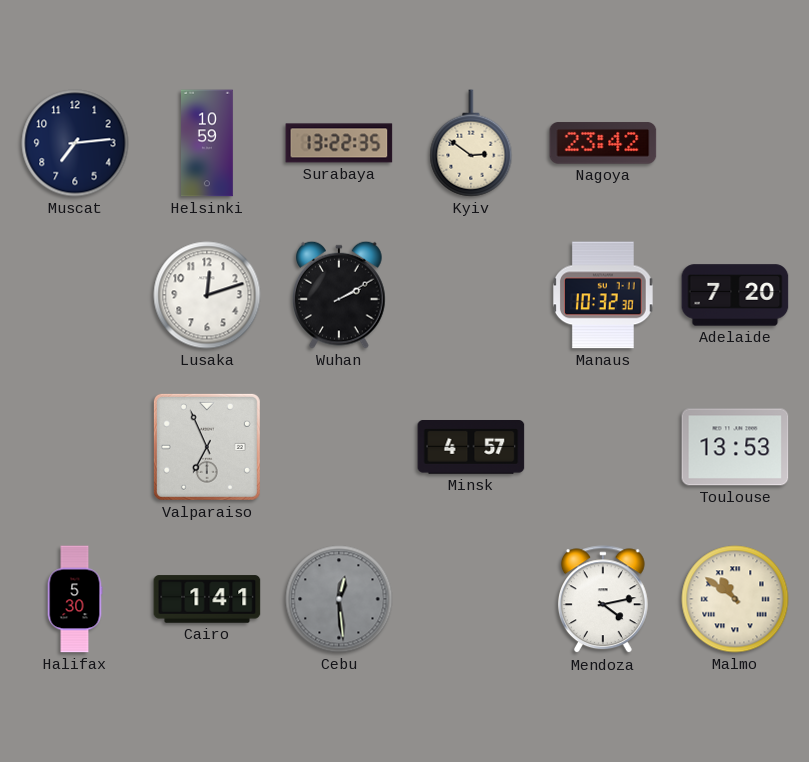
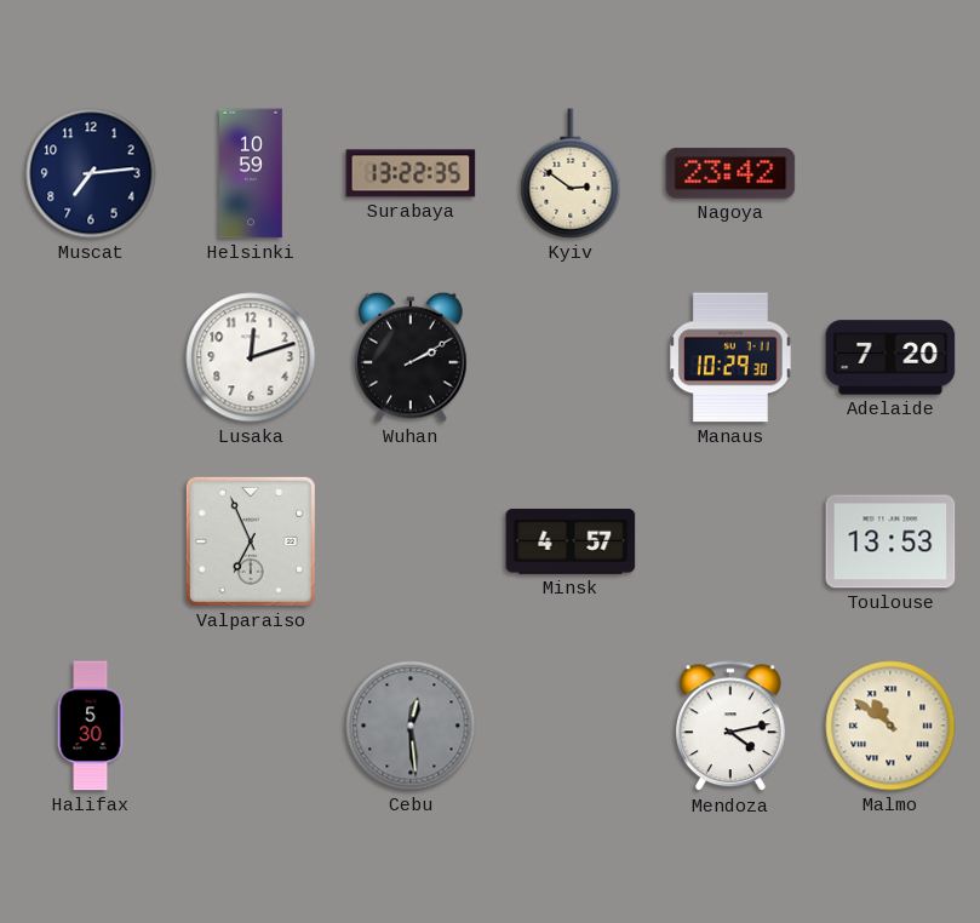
Manaus: 10:32 -> 10:29
Cairo: 1:41 -> none
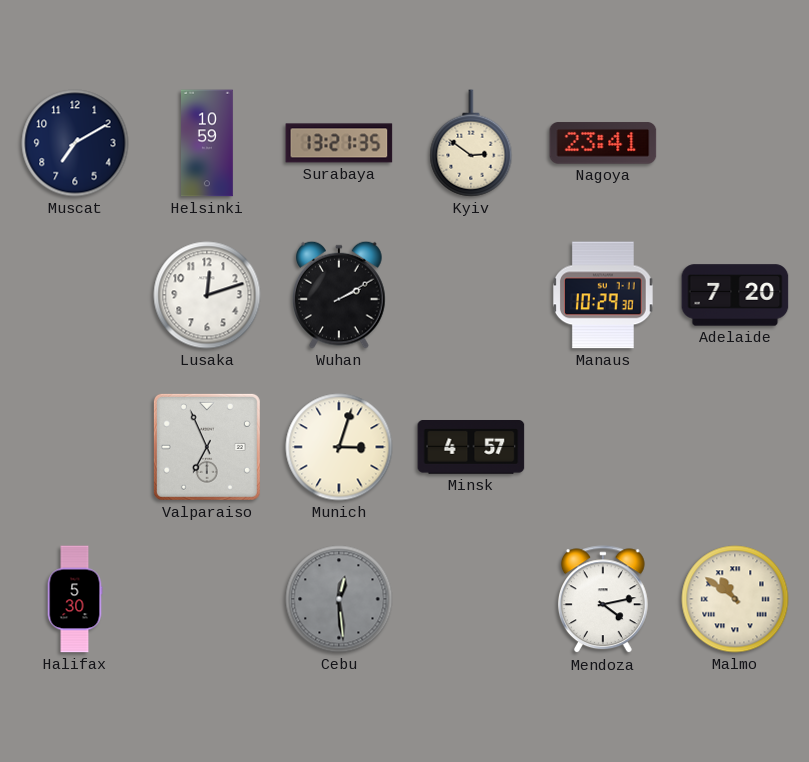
Muscat: 7:14 -> 7:10
Surabaya: 13:22 -> 13:21
Nagoya: 23:42 -> 23:41
Munich: none -> 3:03
Toulouse: 13:53 -> none
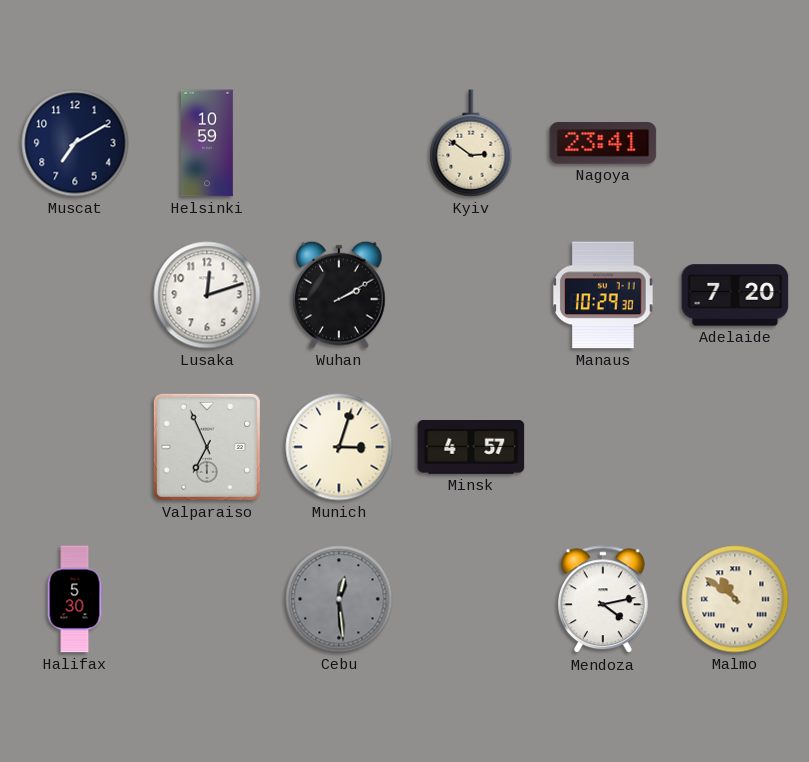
Surabaya: 13:21 -> none
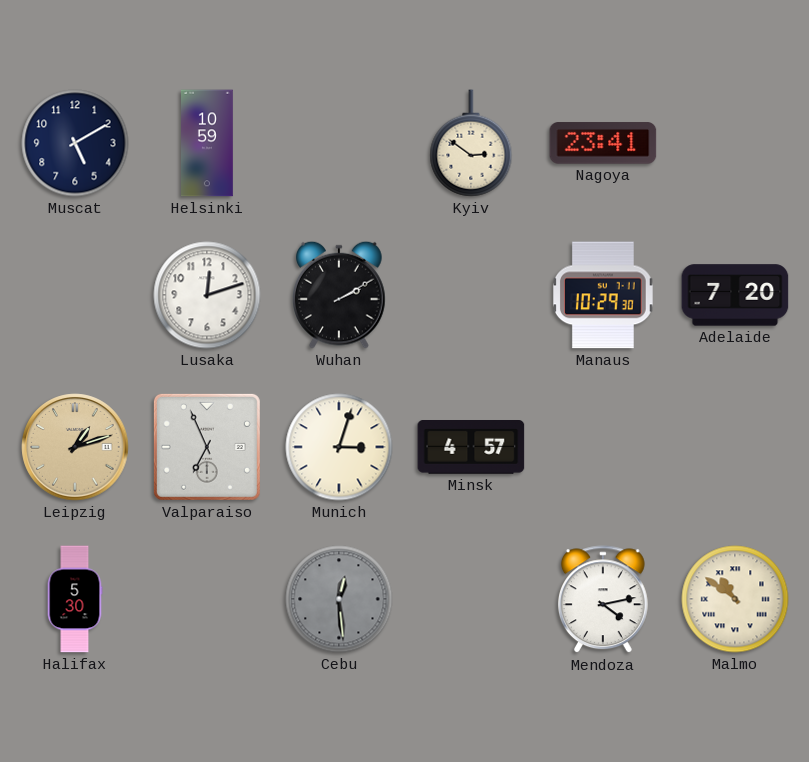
Muscat: 7:10 -> 5:10
Leipzig: none -> 1:12
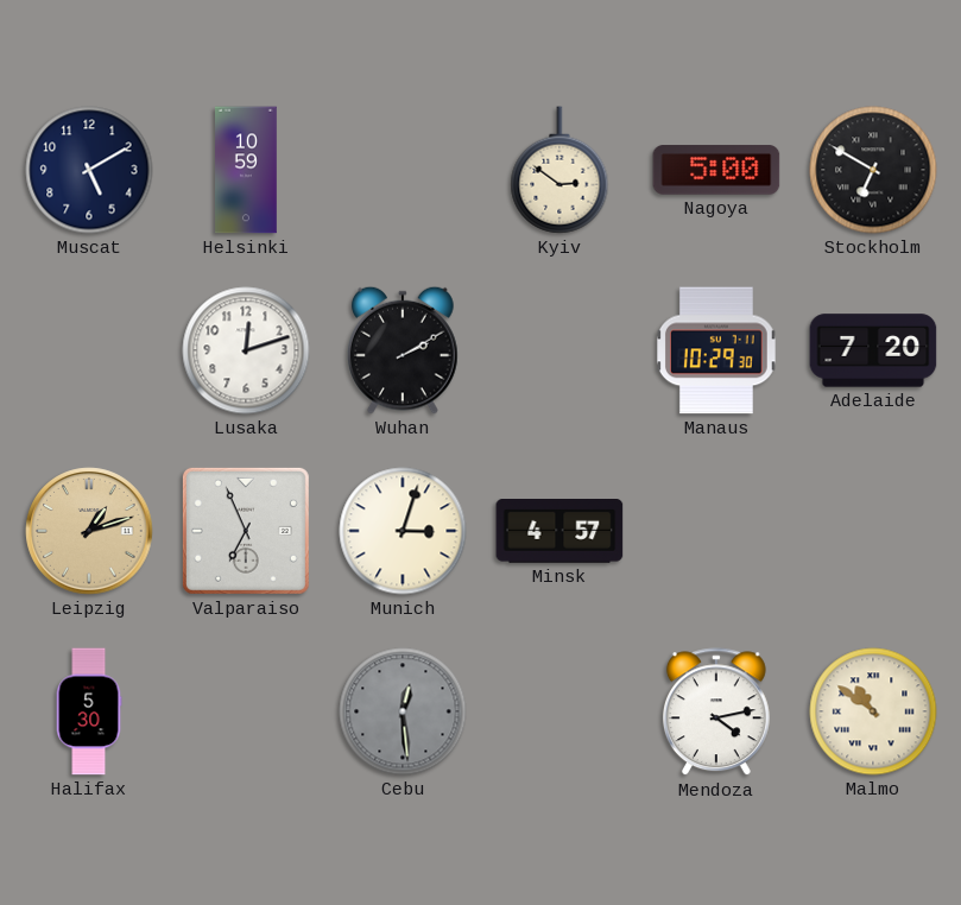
Nagoya: 23:41 -> 5:00
Stockholm: none -> 6:50
